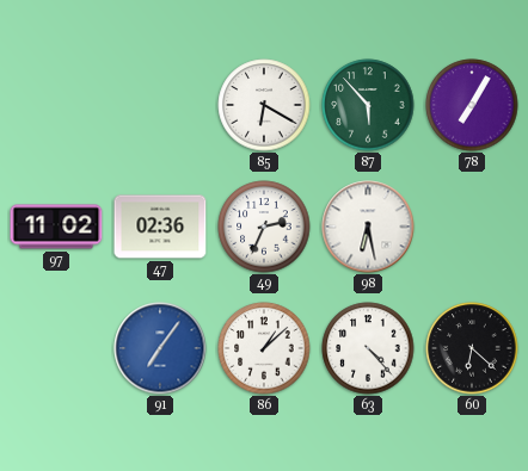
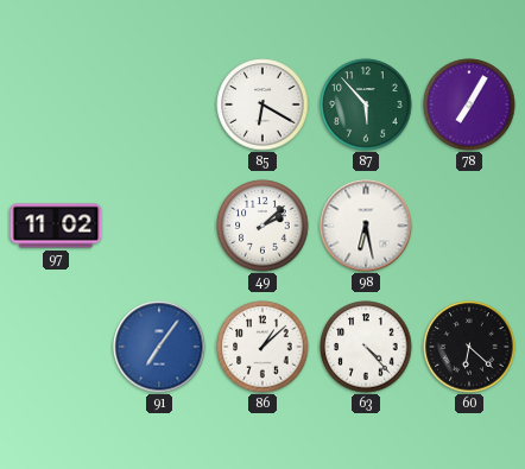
47: 02:36 -> none
49: 2:34 -> 2:08
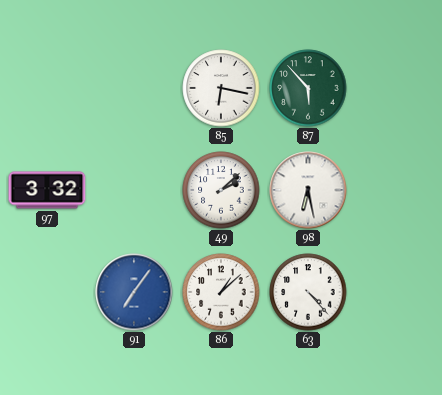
85: 6:20 -> 6:17
78: 7:05 -> none
97: 11:02 -> 3:32
60: 6:22 -> none
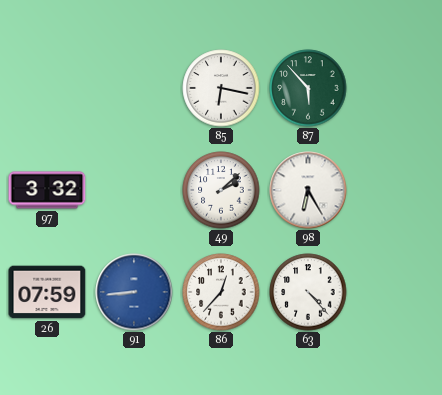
98: 6:28 -> 6:25
26: none -> 07:59
91: 7:06 -> 8:44
86: 1:08 -> 12:37
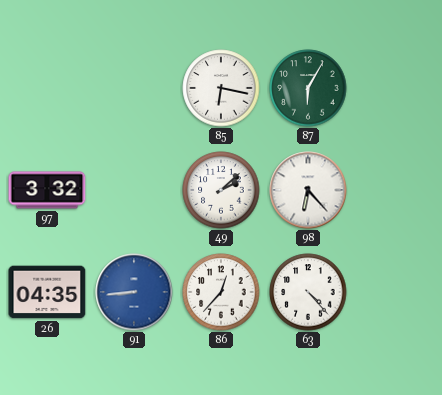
87: 5:53 -> 6:05
98: 6:25 -> 6:23
26: 07:59 -> 04:35
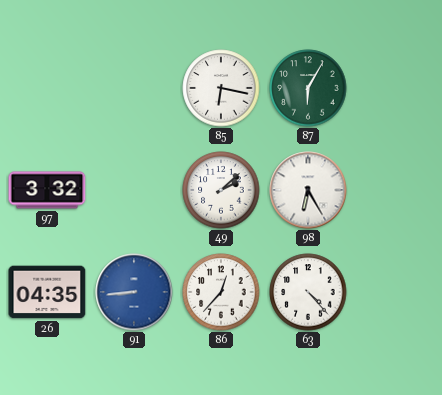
98: 6:23 -> 6:25
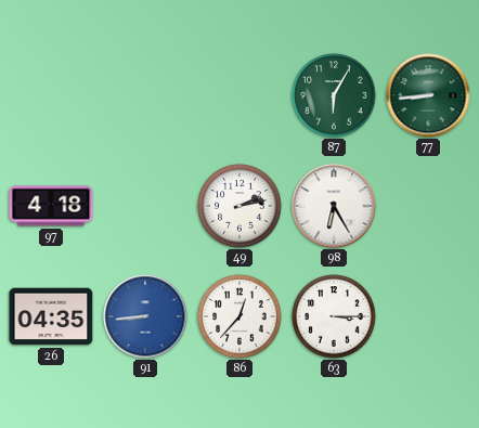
85: 6:17 -> none
77: none -> 8:44
97: 3:32 -> 4:18
49: 2:08 -> 2:13
63: 4:23 -> 3:15
